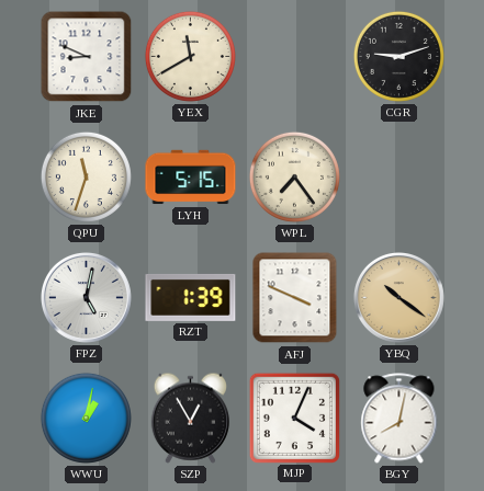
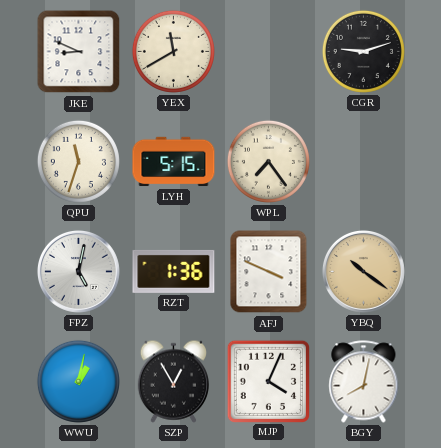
RZT: 1:39 -> 1:36
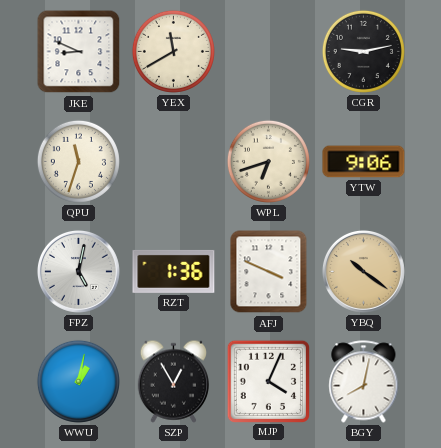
CGR: 9:12 -> 9:13
LYH: 5:15 -> none
WPL: 7:24 -> 6:42
YTW: none -> 9:06
